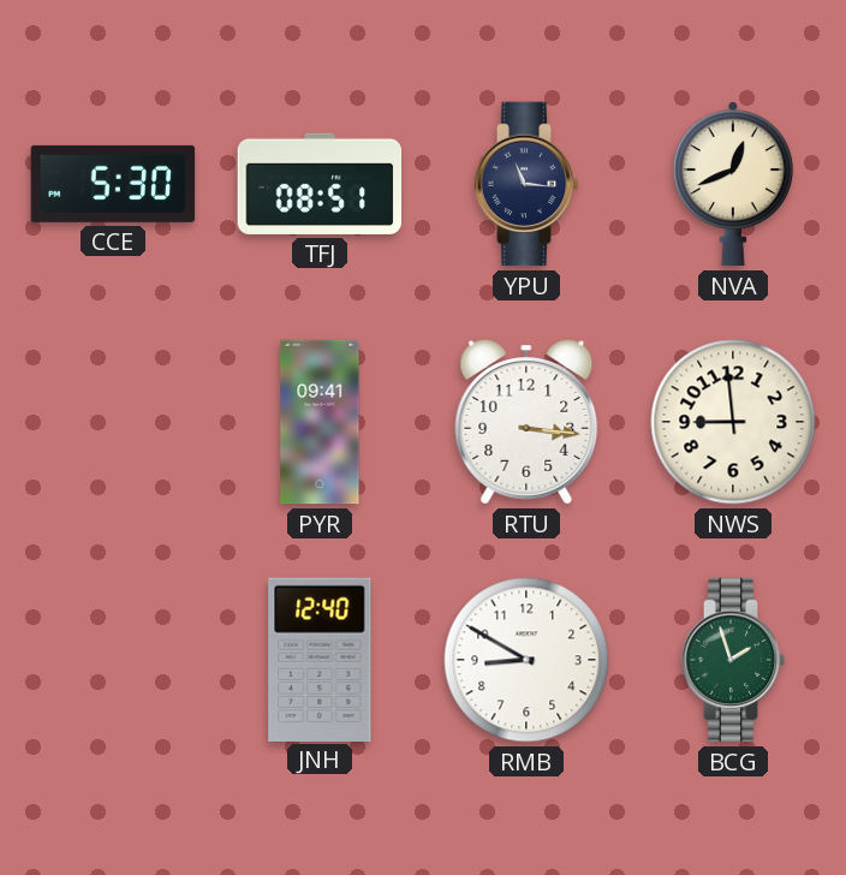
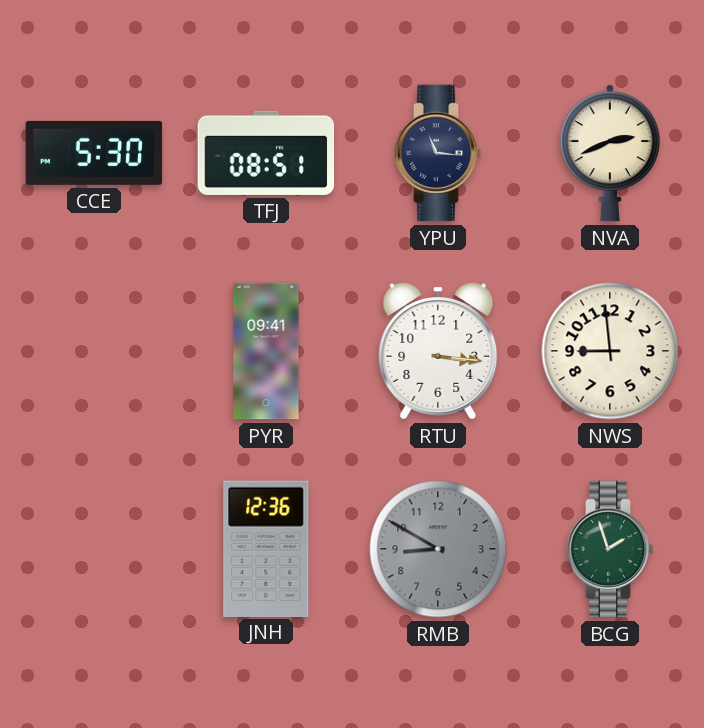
NVA: 12:41 -> 2:41
JNH: 12:40 -> 12:36
RMB dial: white -> grey
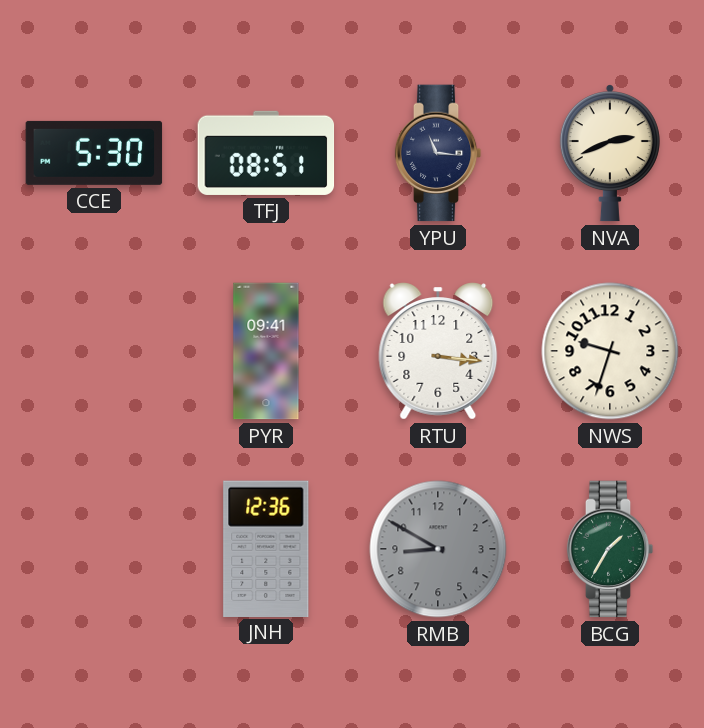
NWS: 8:59 -> 9:33
BCG: 1:57 -> 1:35
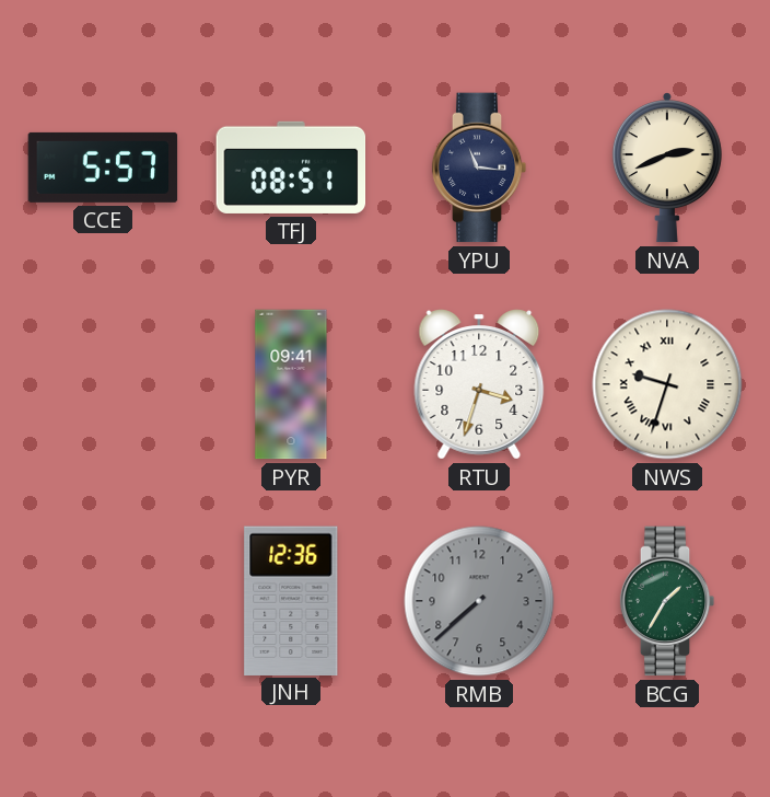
CCE: 5:30 -> 5:57
RTU: 3:16 -> 3:33
NWS numerals: Arabic -> Roman
RMB: 8:50 -> 7:38
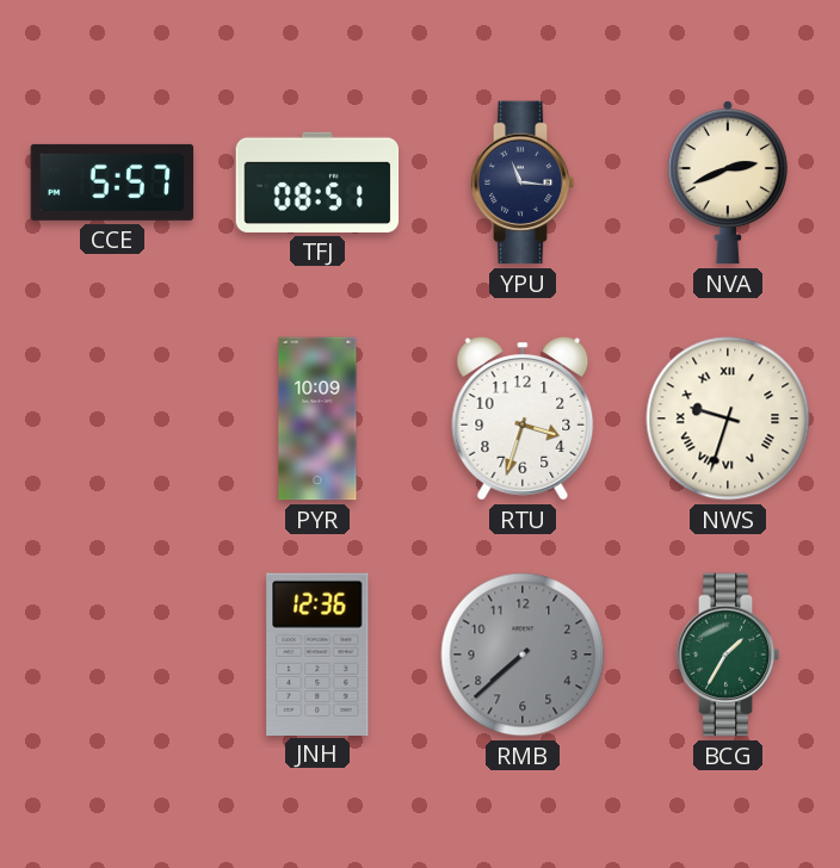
PYR: 09:41 -> 10:09
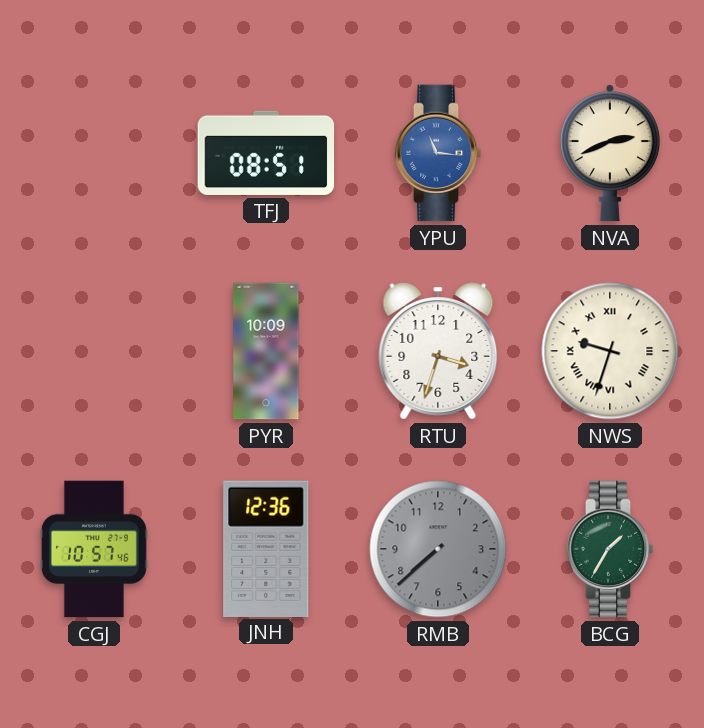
CCE: 5:57 -> none
YPU dial: navy -> blue
CGJ: none -> 10:57
